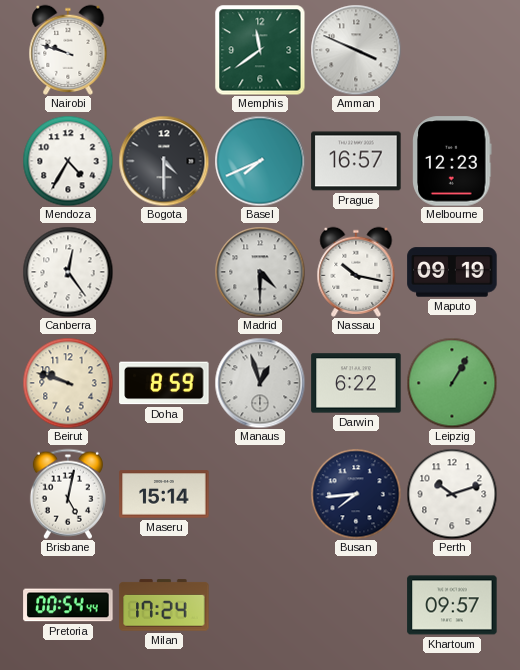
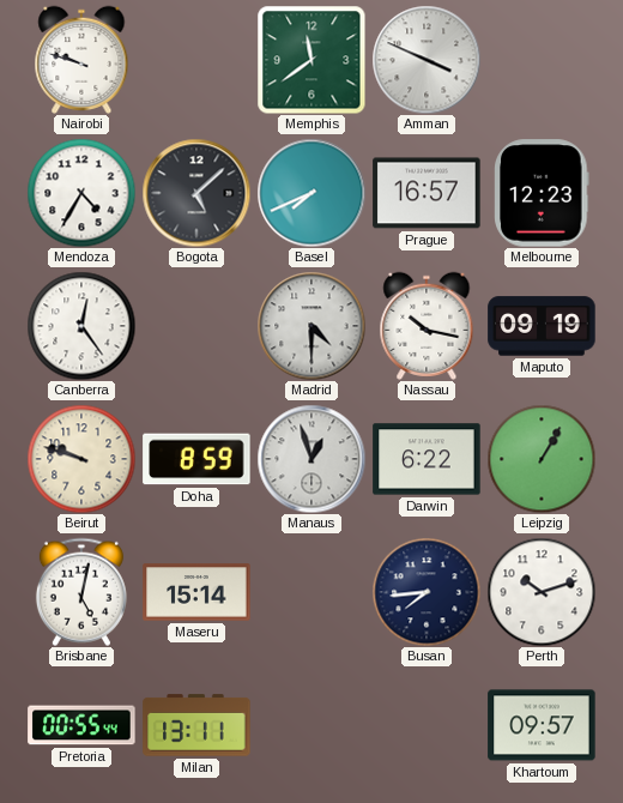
Bogota: 4:30 -> 5:08
Pretoria: 00:54 -> 00:55
Milan: 17:24 -> 13:11
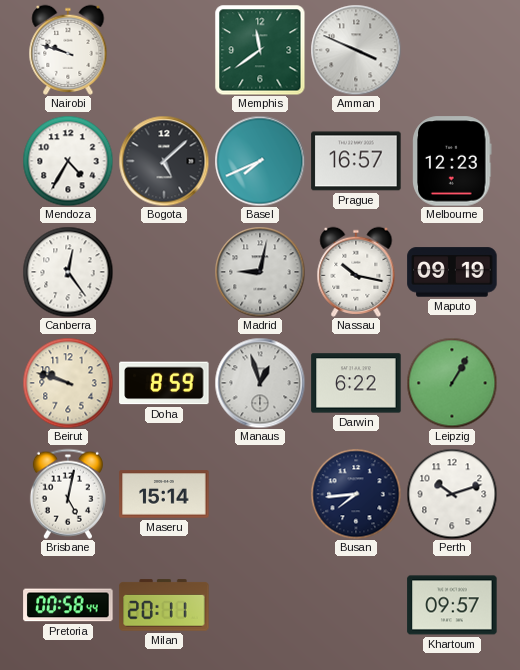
Madrid: 4:30 -> 9:02
Pretoria: 00:55 -> 00:58
Milan: 13:11 -> 20:11
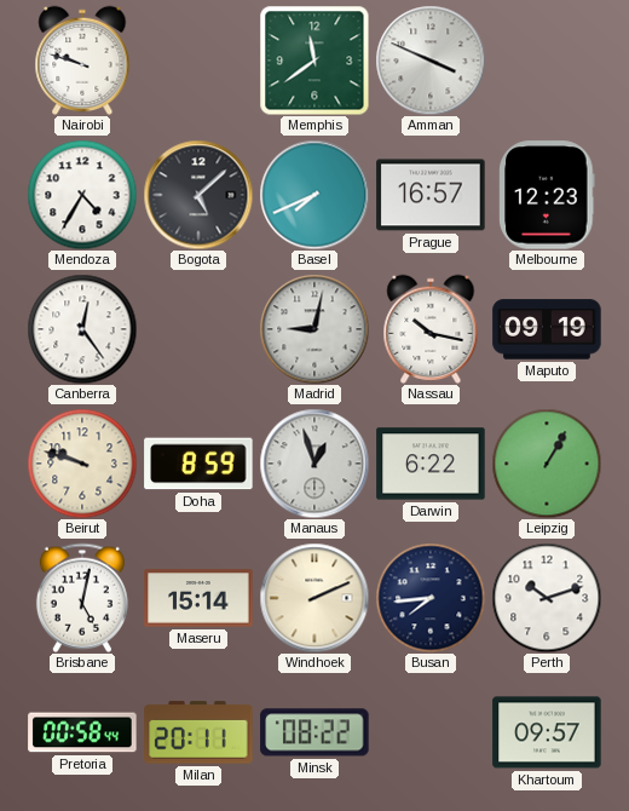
Windhoek: none -> 2:11
Minsk: none -> 08:22
